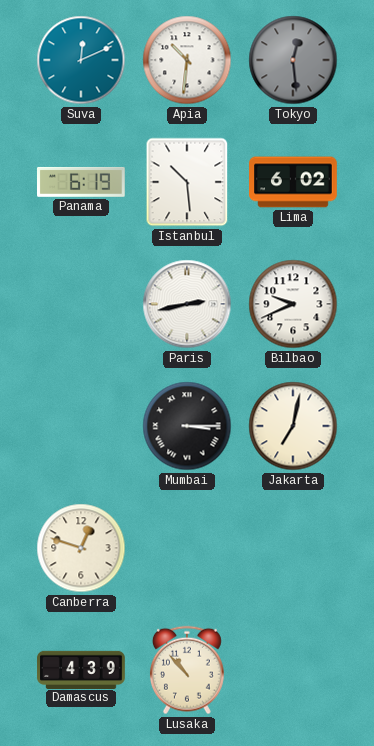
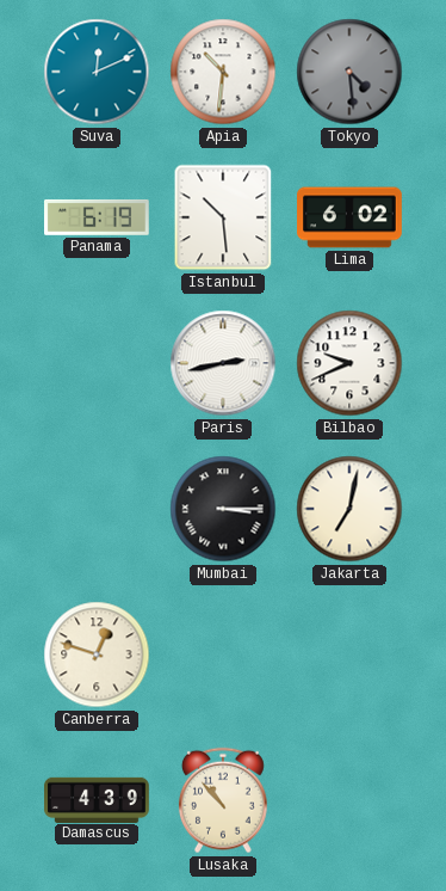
Tokyo: 12:29 -> 4:29
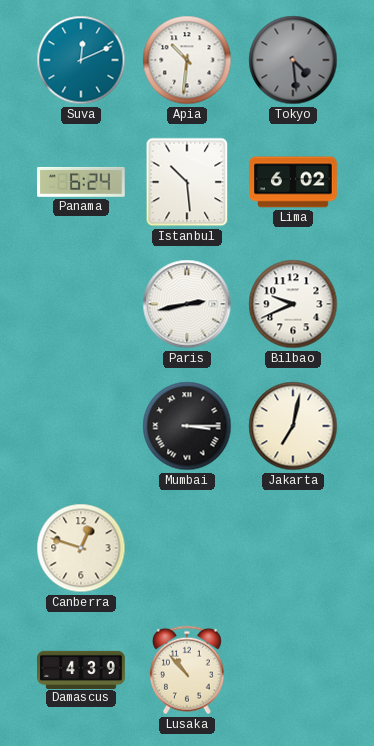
Panama: 6:19 -> 6:24
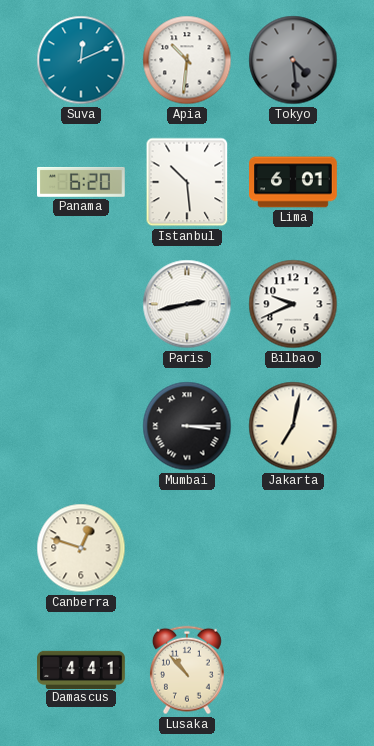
Panama: 6:24 -> 6:20
Lima: 6:02 -> 6:01
Damascus: 4:39 -> 4:41
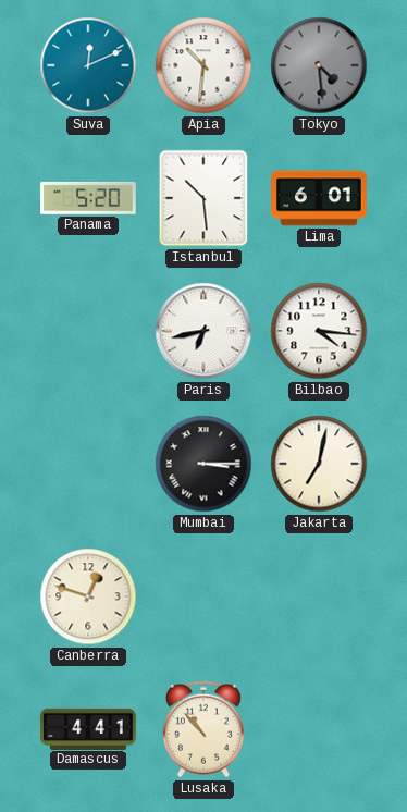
Panama: 6:20 -> 5:20
Paris: 2:43 -> 6:43
Bilbao: 9:41 -> 4:16
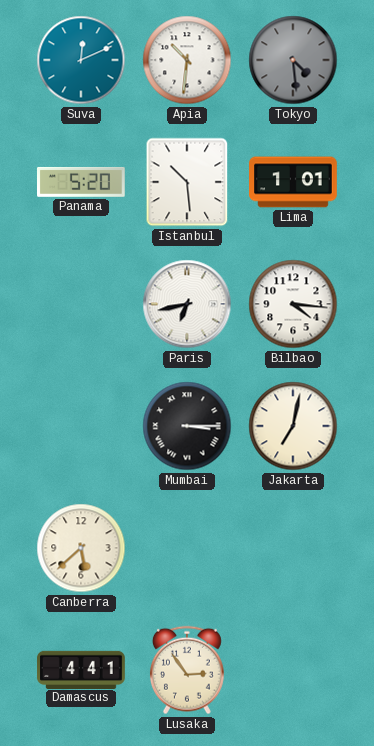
Lima: 6:01 -> 1:01
Canberra: 12:48 -> 5:38
Lusaka: 10:53 -> 2:54
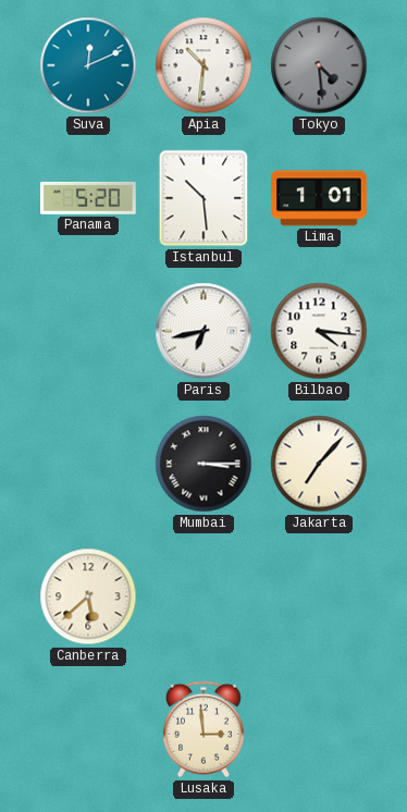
Jakarta: 7:02 -> 7:07
Damascus: 4:41 -> none
Lusaka: 2:54 -> 2:59
